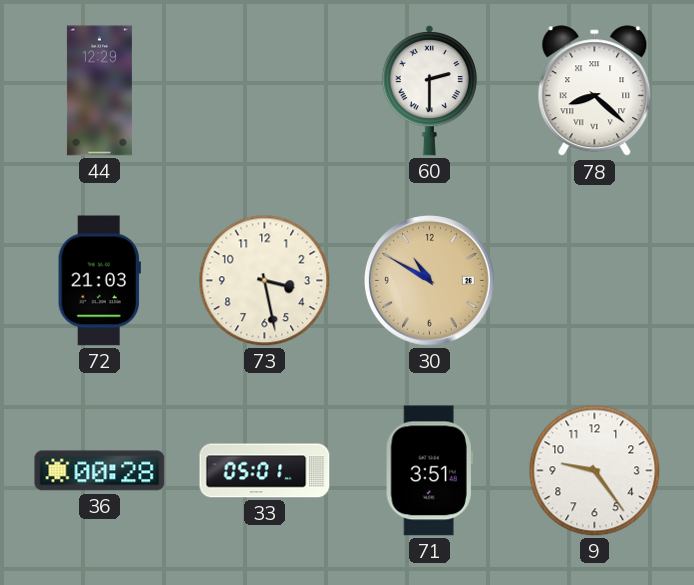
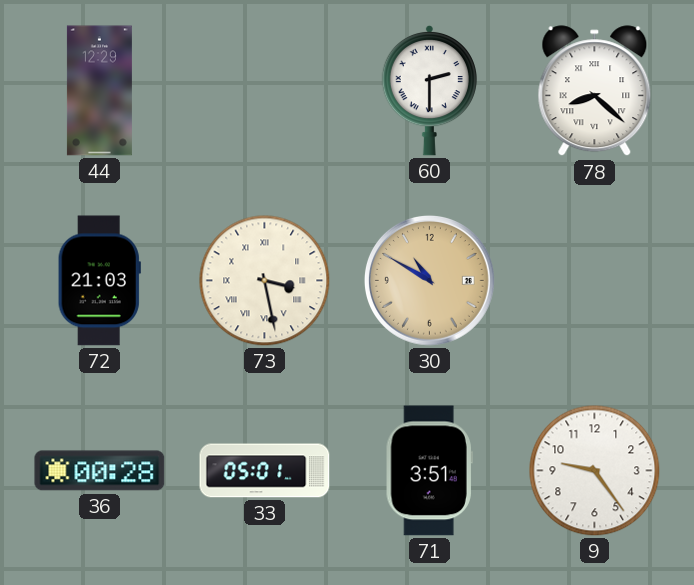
73 numerals: Arabic -> Roman
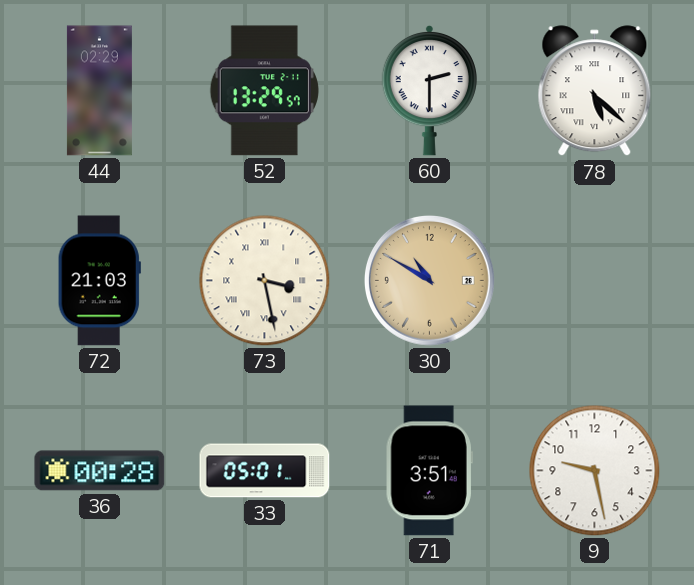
44: 12:29 -> 02:29
52: none -> 13:29
78: 8:22 -> 5:22
9: 9:24 -> 9:28
